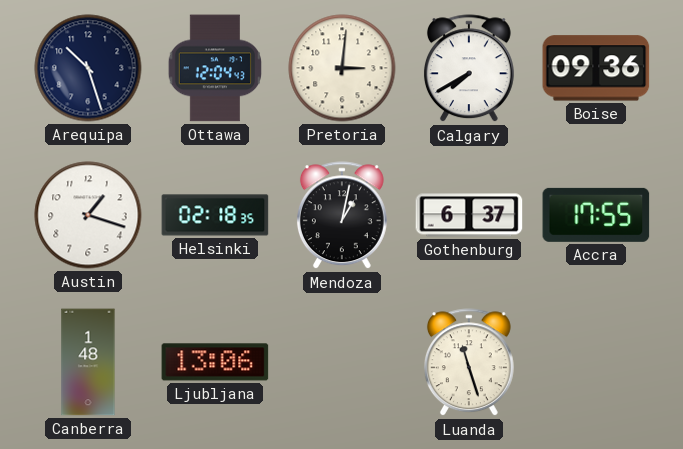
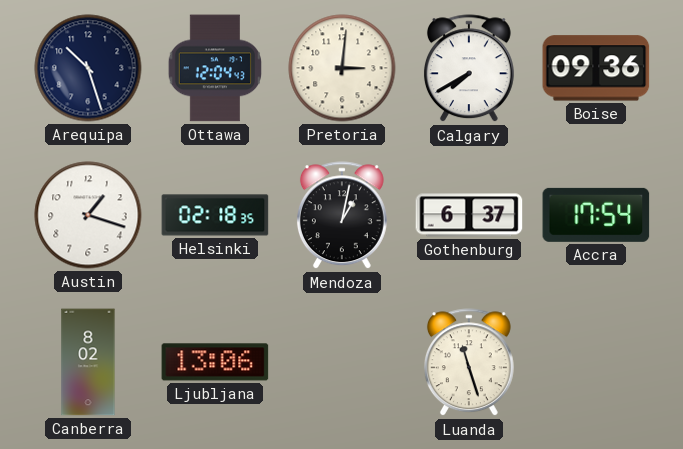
Accra: 17:55 -> 17:54
Canberra: 1:48 -> 8:02
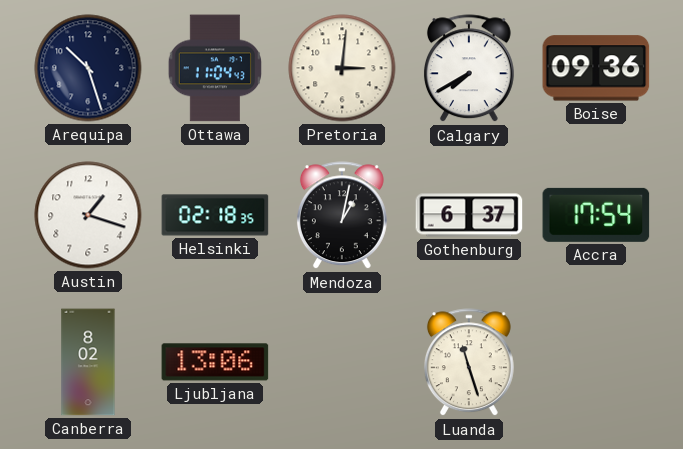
Ottawa: 12:04 -> 11:04
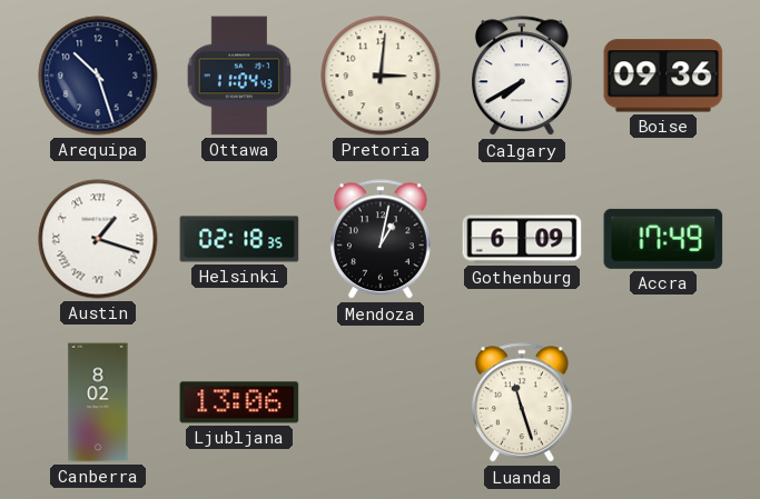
Austin numerals: Arabic -> Roman
Gothenburg: 6:37 -> 6:09
Accra: 17:54 -> 17:49
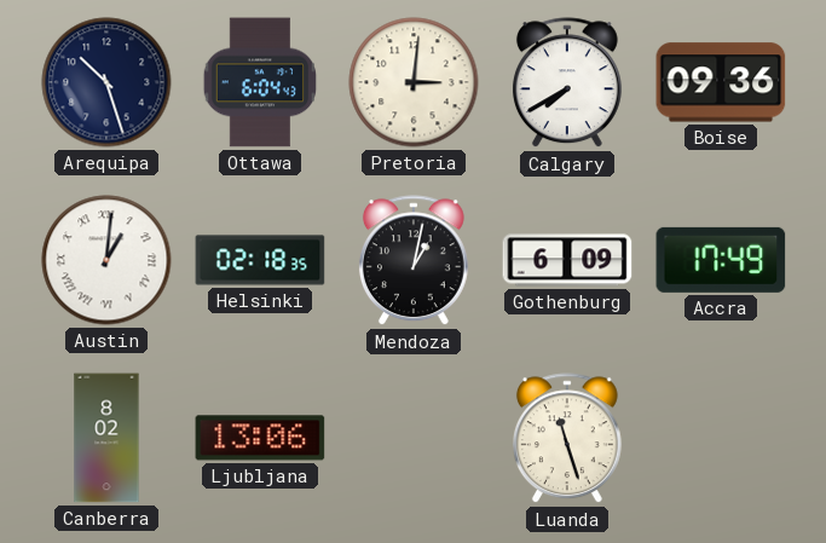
Ottawa: 11:04 -> 6:04
Austin: 1:18 -> 1:01
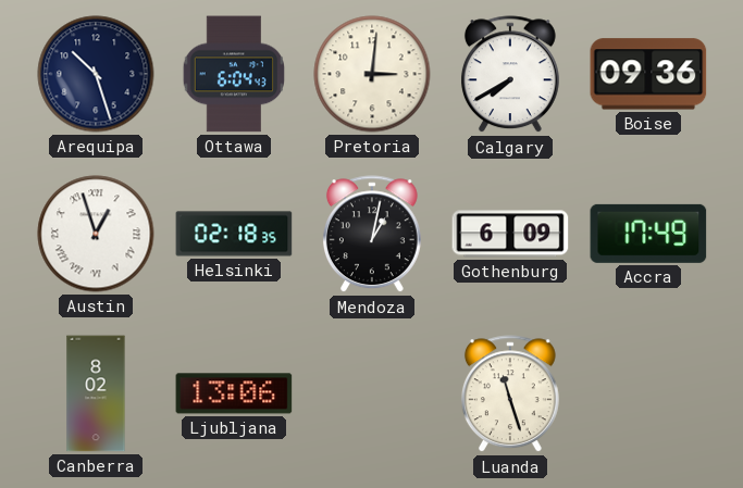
Austin: 1:01 -> 12:57
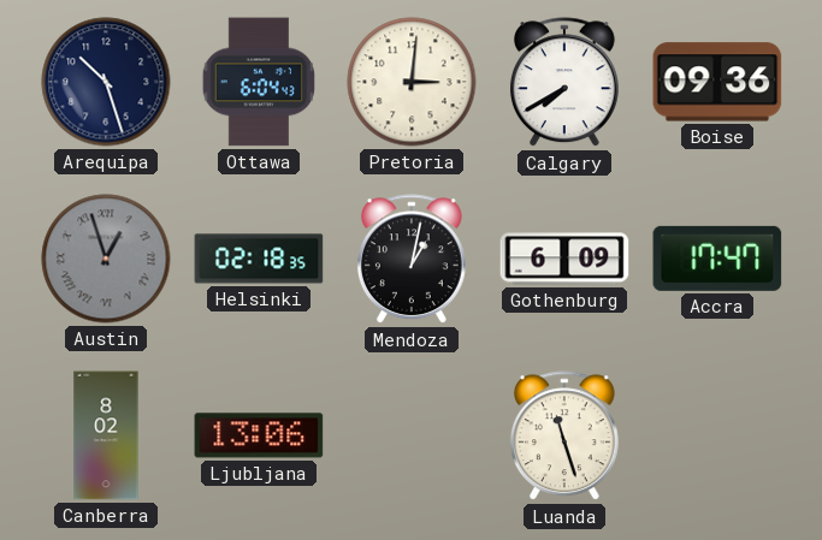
Austin dial: white -> grey
Accra: 17:49 -> 17:47
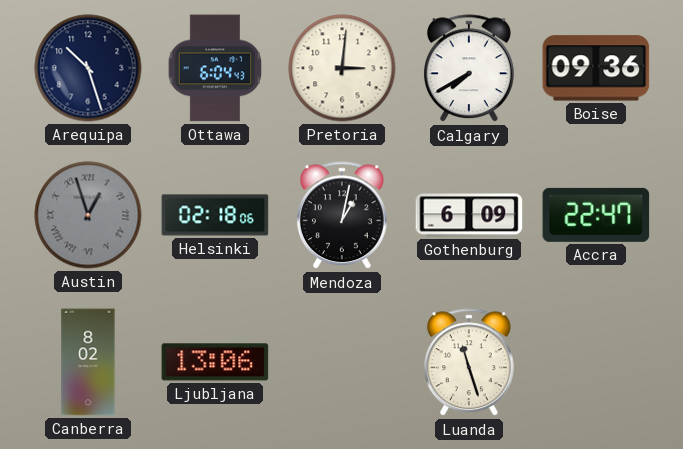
Helsinki: 02:18:35 -> 02:18:06
Accra: 17:47 -> 22:47
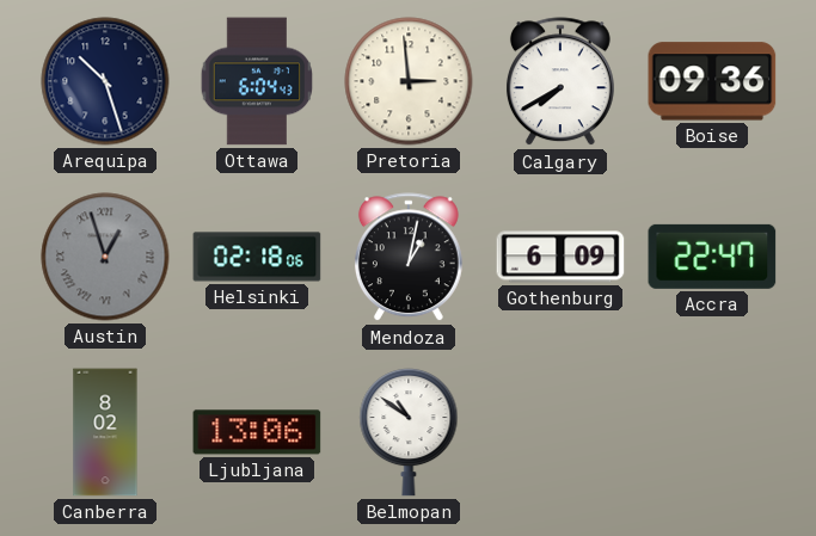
Pretoria: 3:01 -> 2:59
Belmopan: none -> 10:51
Luanda: 11:27 -> none
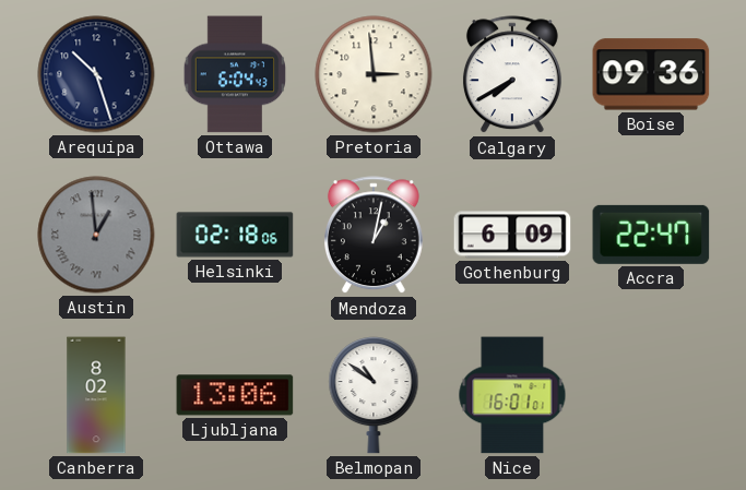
Austin: 12:57 -> 12:59
Nice: none -> 16:01
